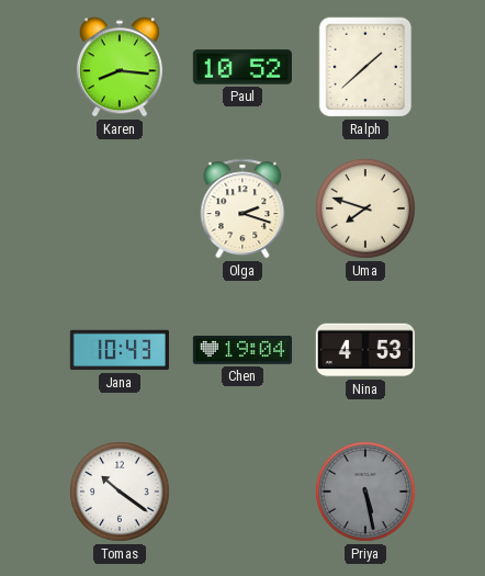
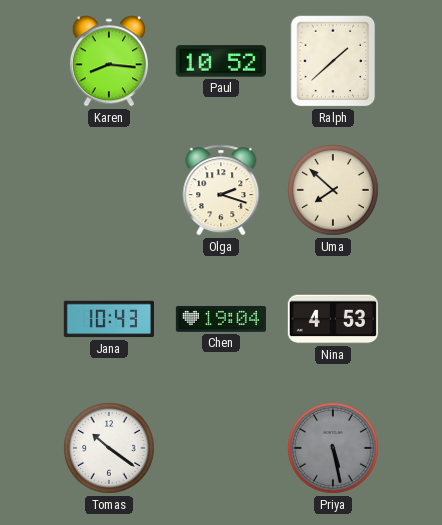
Uma: 7:48 -> 7:52
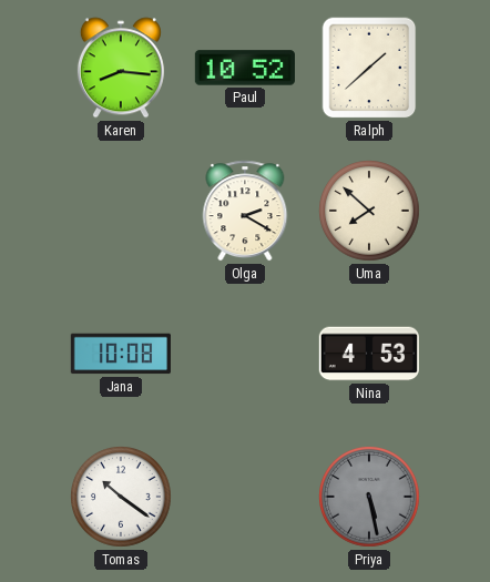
Olga: 2:18 -> 2:20
Jana: 10:43 -> 10:08
Chen: 19:04 -> none
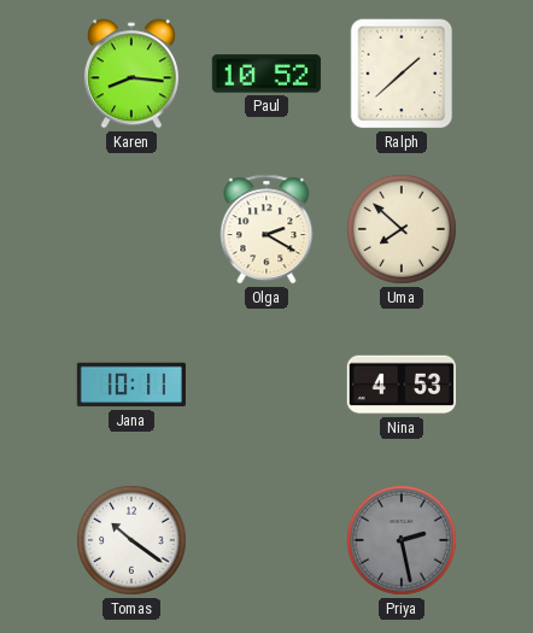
Jana: 10:08 -> 10:11
Priya: 5:28 -> 2:28
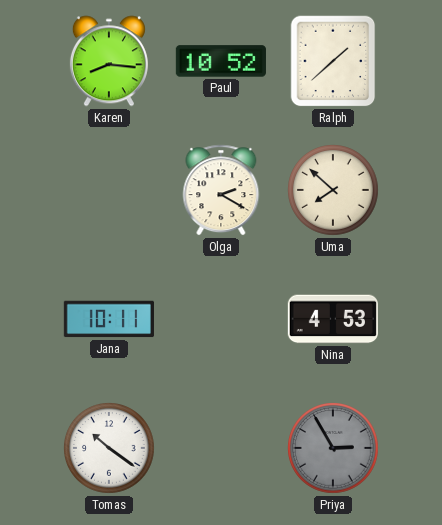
Priya: 2:28 -> 2:55
